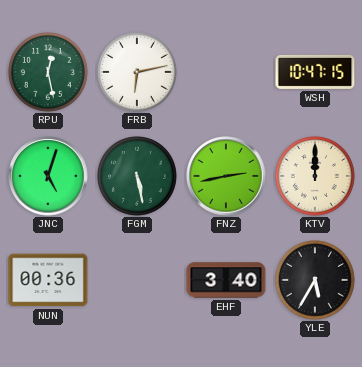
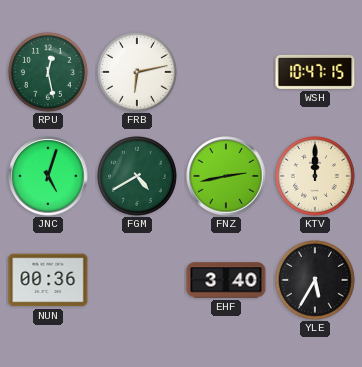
FGM: 5:28 -> 4:40
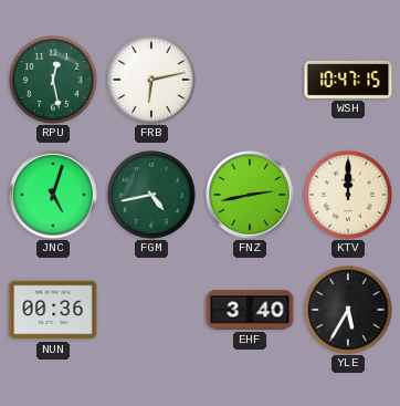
FGM: 4:40 -> 4:43
